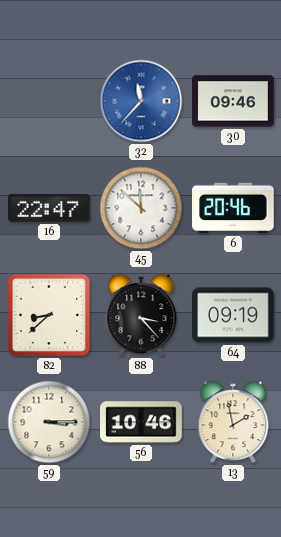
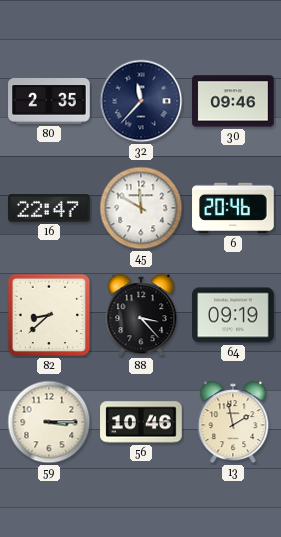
80: none -> 2:35
32 dial: blue -> navy
45: 11:52 -> 11:50
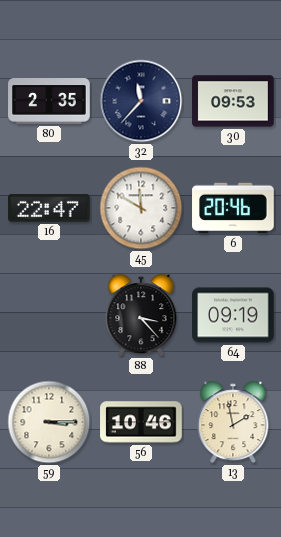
30: 09:46 -> 09:53
82: 8:38 -> none
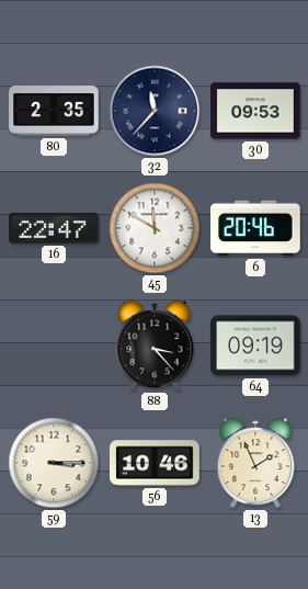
13: 1:58 -> 1:56
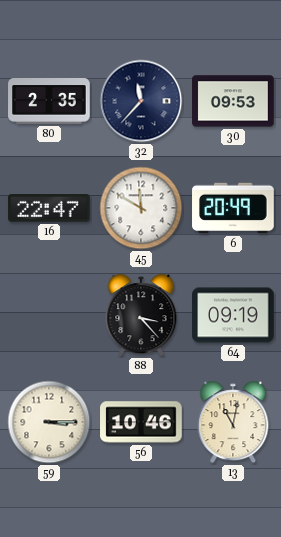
6: 20:46 -> 20:49
13: 1:56 -> 11:02
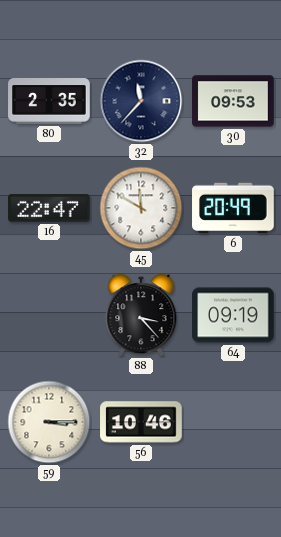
13: 11:02 -> none
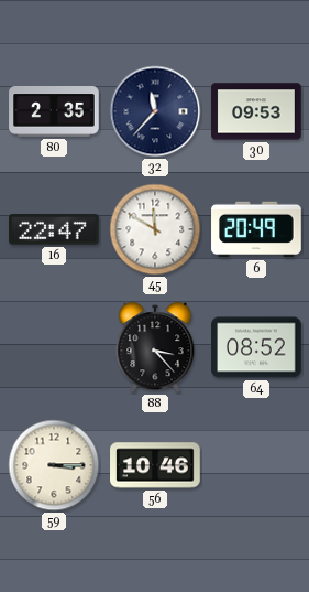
64: 09:19 -> 08:52
